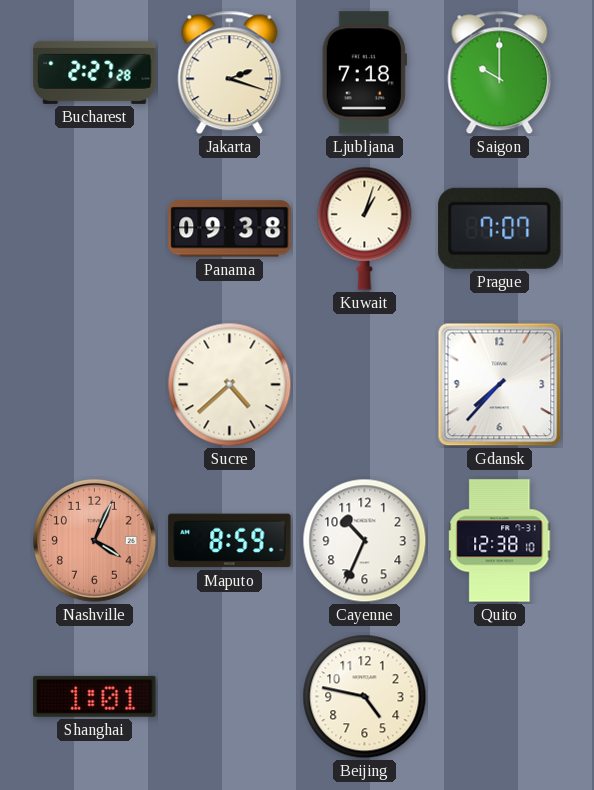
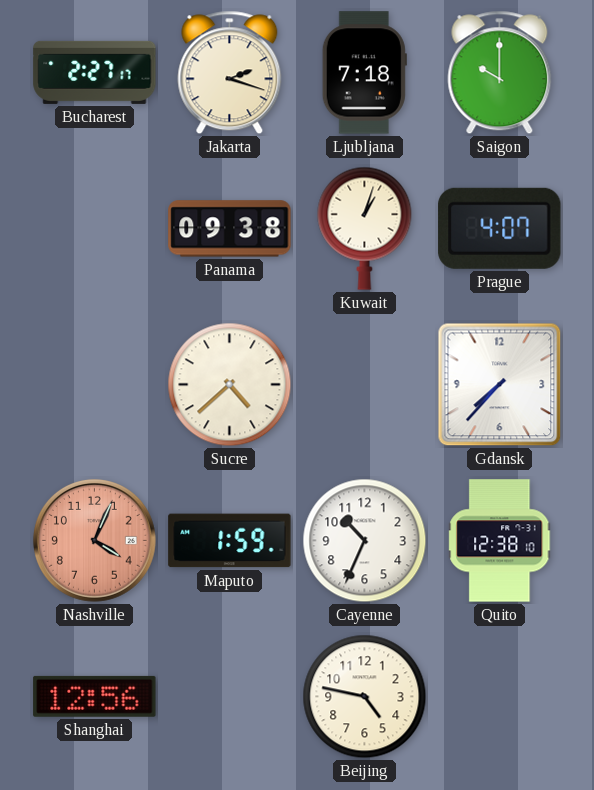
Bucharest: 2:27:28 -> 2:27:17
Prague: 7:07 -> 4:07
Maputo: 8:59 -> 1:59
Shanghai: 1:01 -> 12:56
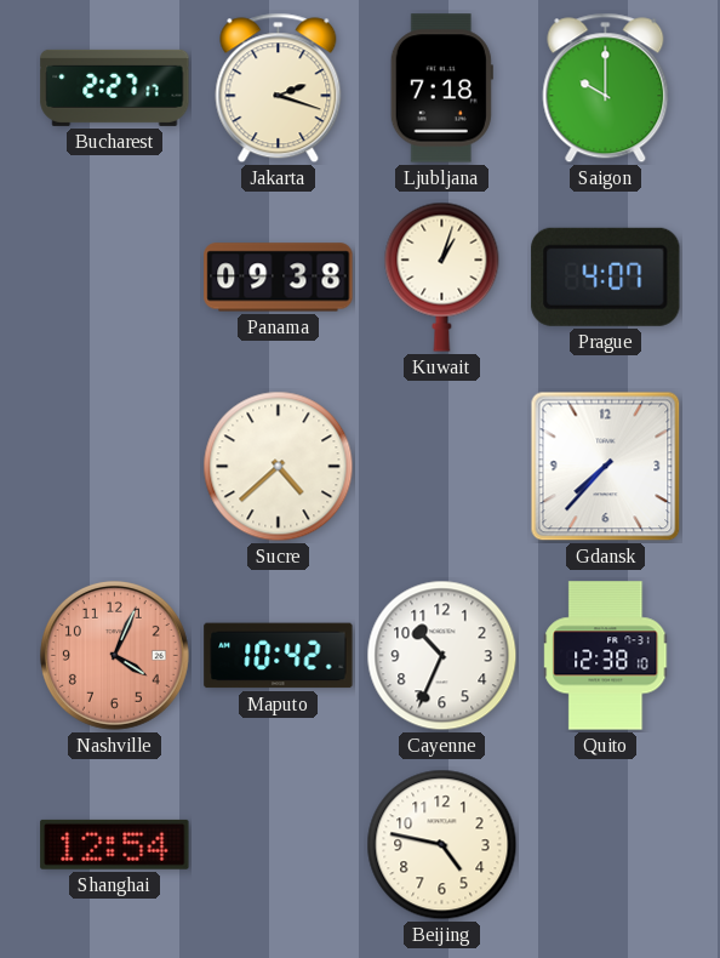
Maputo: 1:59 -> 10:42
Shanghai: 12:56 -> 12:54
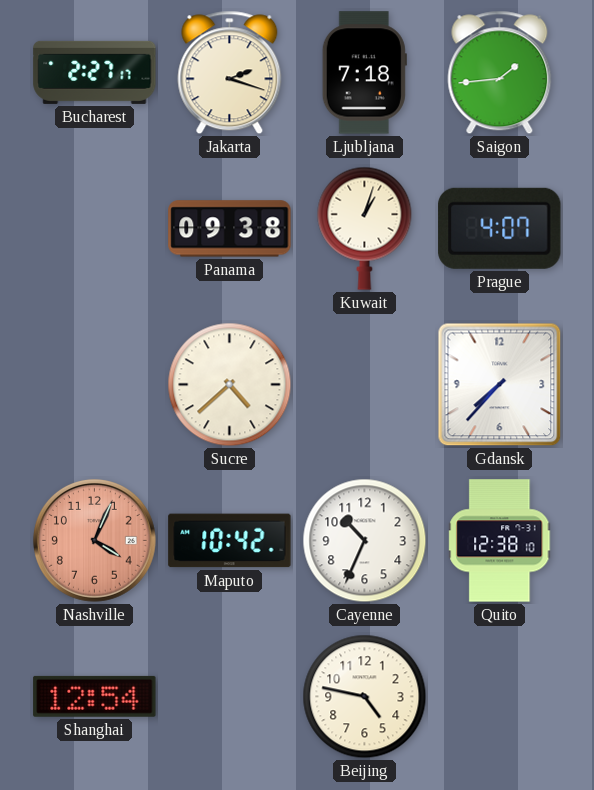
Saigon: 10:00 -> 1:44
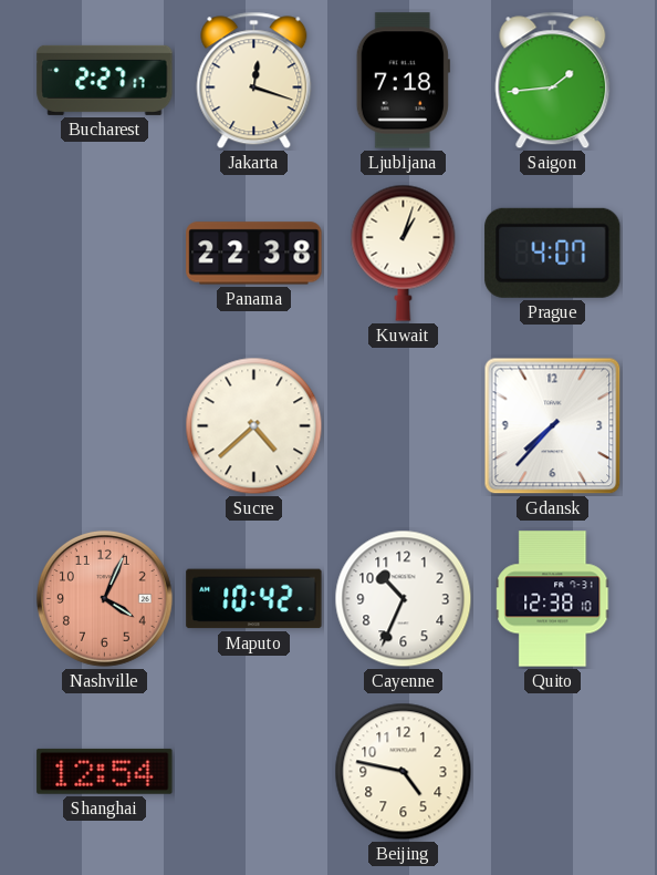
Jakarta: 2:18 -> 12:18
Panama: 09:38 -> 22:38
